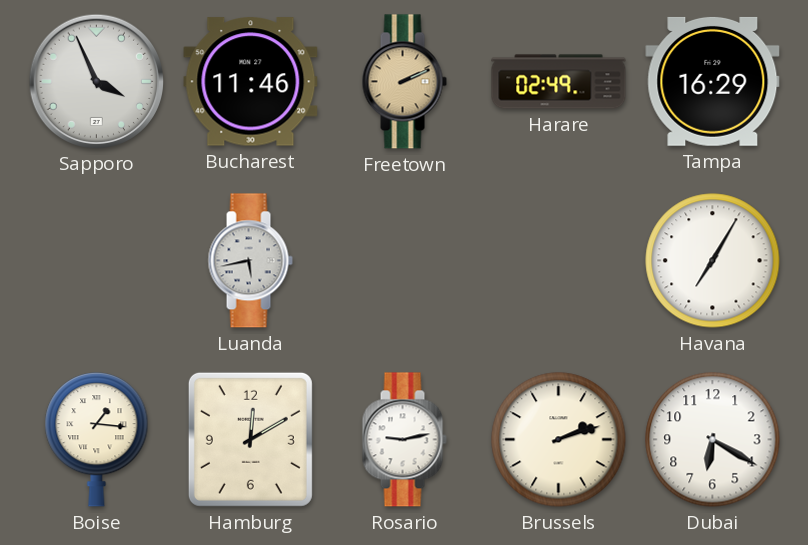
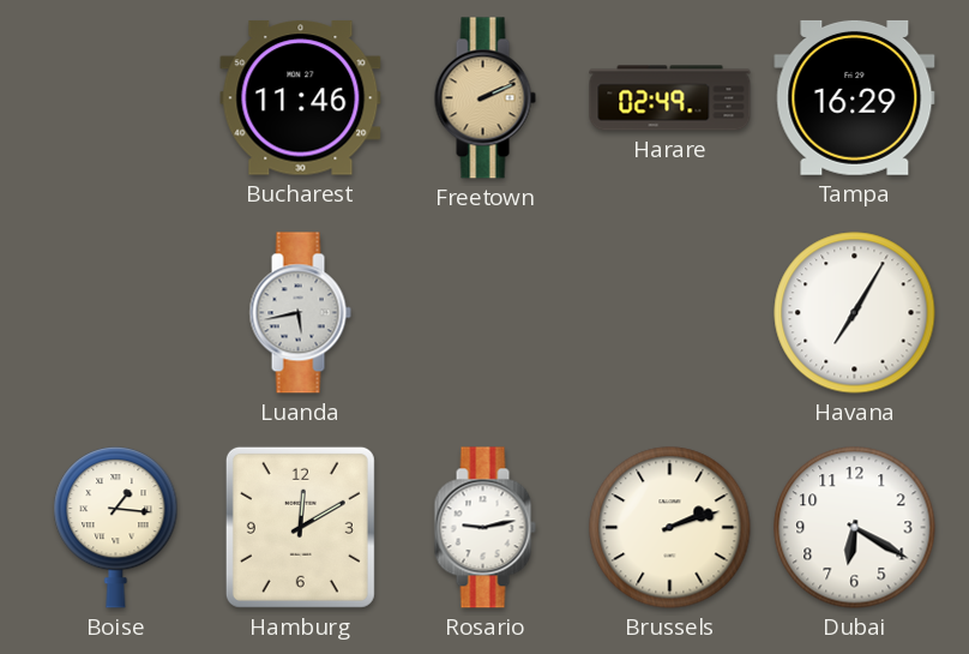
Sapporo: 3:56 -> none
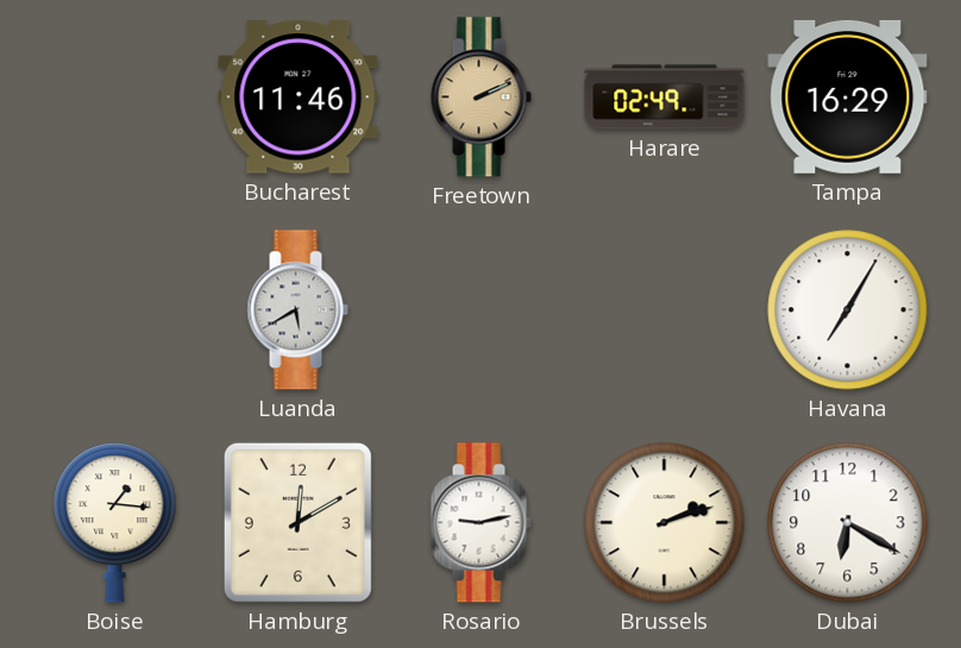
Luanda: 5:43 -> 5:40
